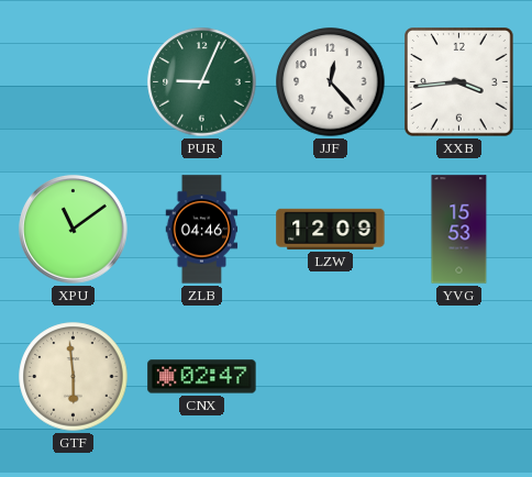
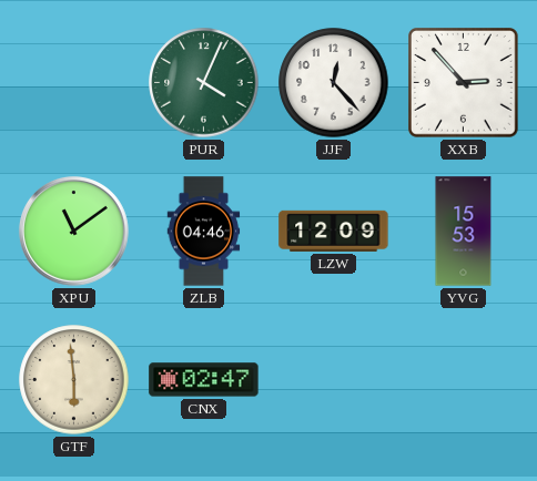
PUR: 9:04 -> 4:04
XXB: 3:44 -> 2:53
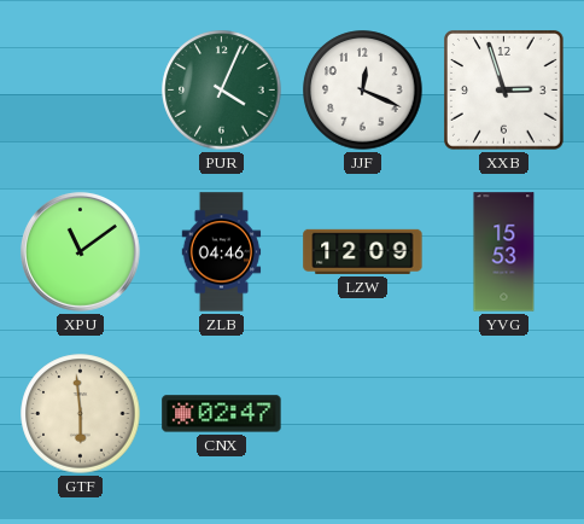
JJF: 12:23 -> 12:19
XXB: 2:53 -> 2:57
